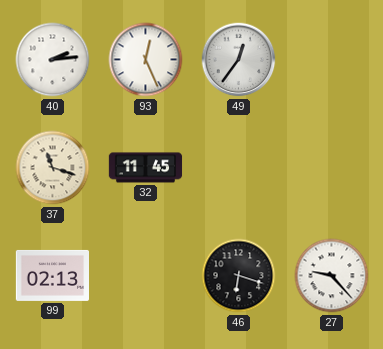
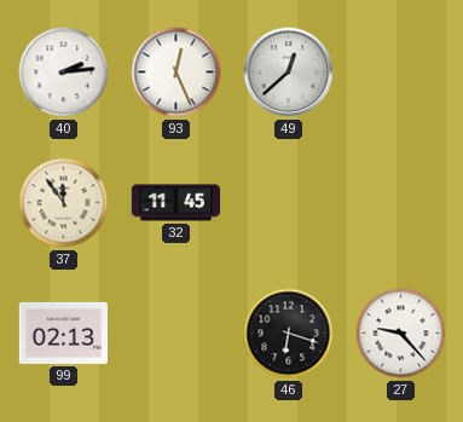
49: 12:36 -> 12:38
37: 11:18 -> 11:54
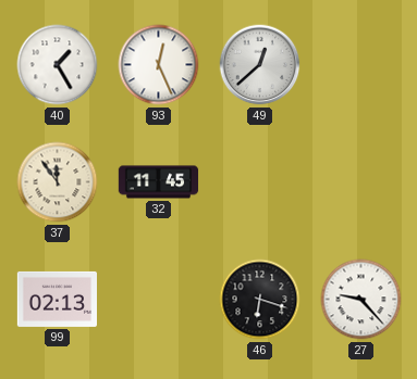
40: 2:14 -> 1:25
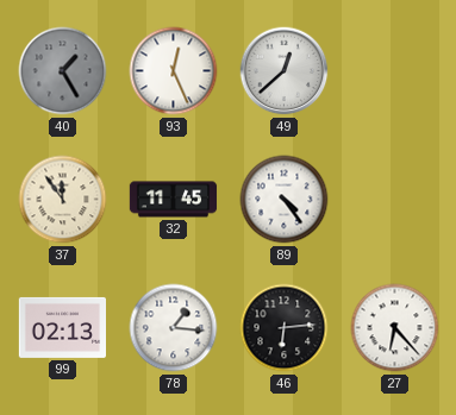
40 dial: white -> grey
89: none -> 4:24
78: none -> 1:16
46: 6:18 -> 6:14
27: 9:23 -> 6:23
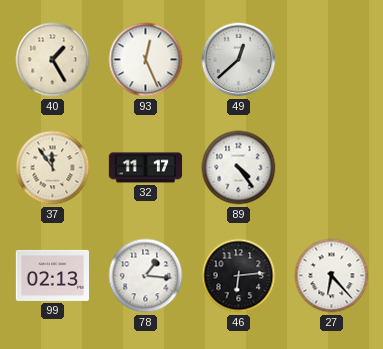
40 dial: grey -> cream
32: 11:45 -> 11:17
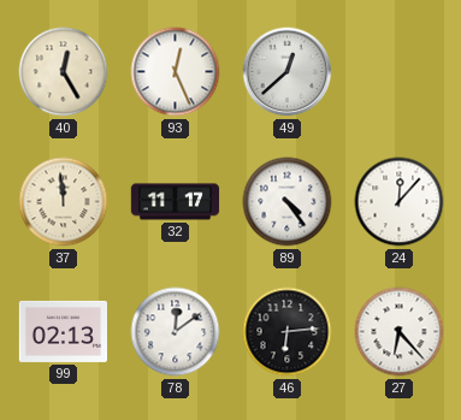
40: 1:25 -> 12:25
37: 11:54 -> 11:59
24: none -> 12:07
78: 1:16 -> 12:09
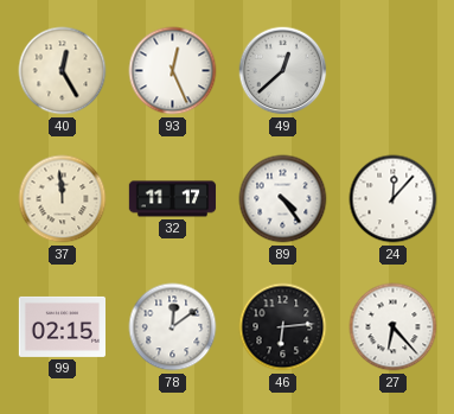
99: 02:13 -> 02:15
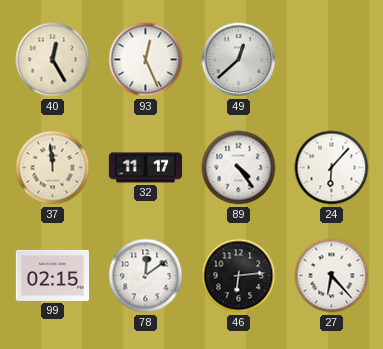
24: 12:07 -> 6:07
